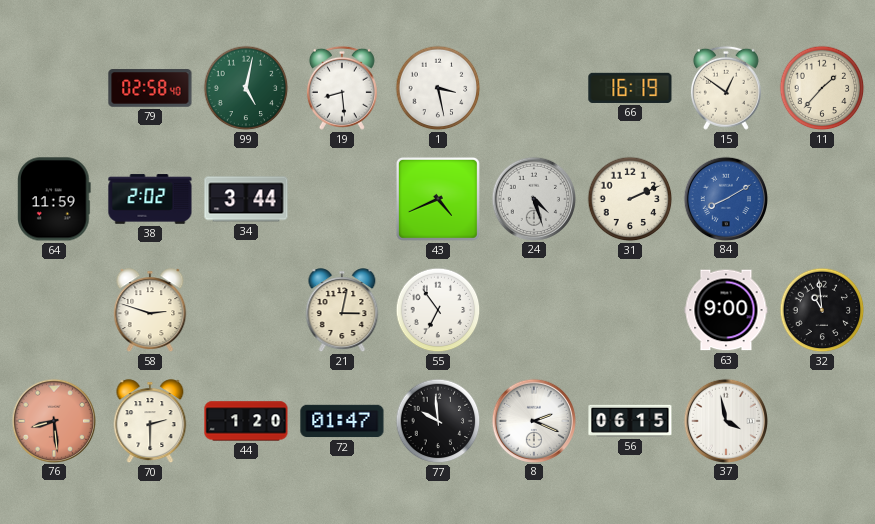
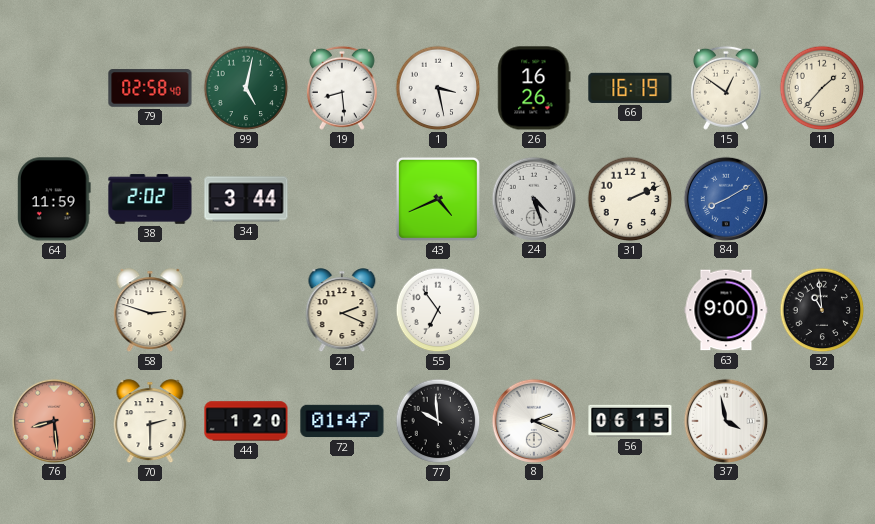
26: none -> 16:26
21: 3:02 -> 2:19
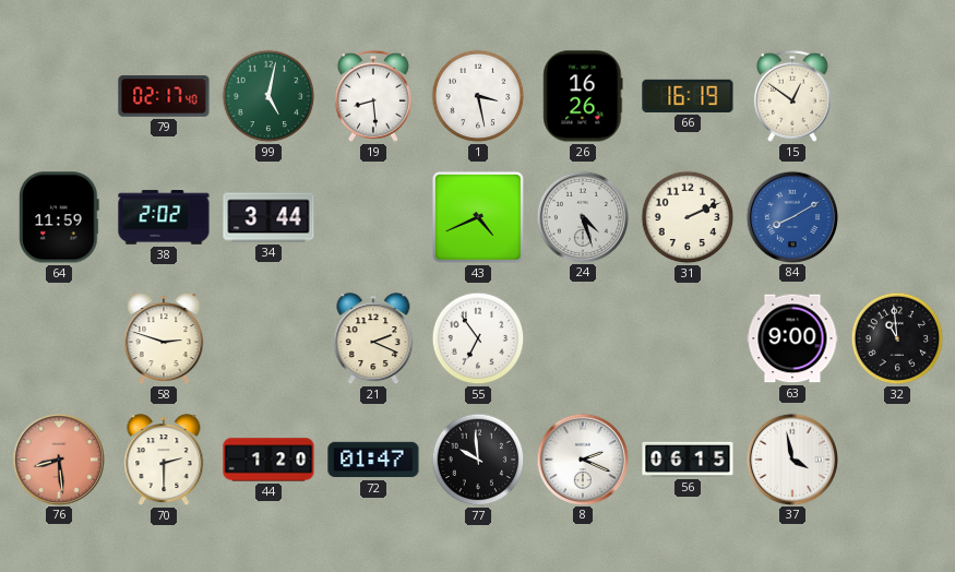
79: 02:58 -> 02:17
11: 1:37 -> none
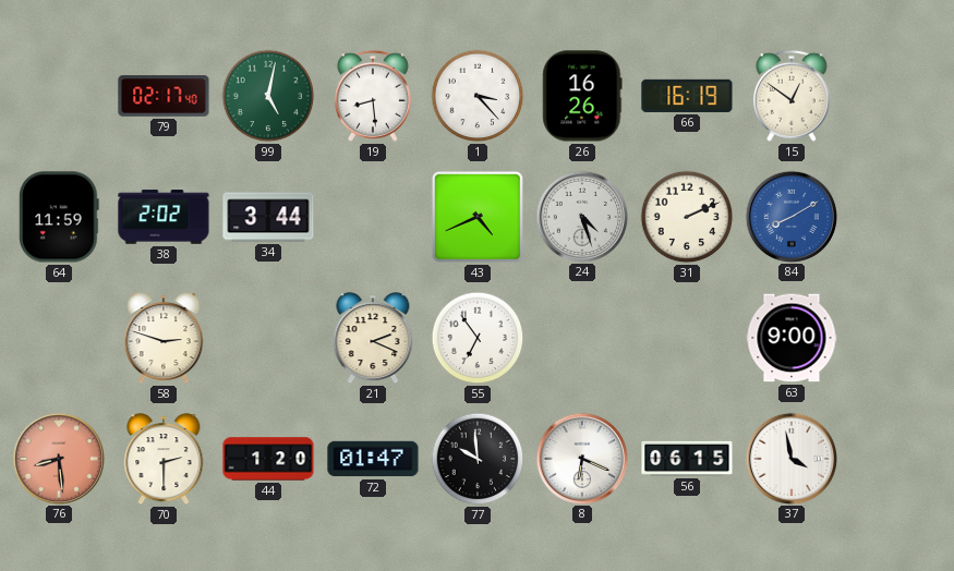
1: 3:28 -> 3:23
32: 10:59 -> none
8: 2:19 -> 6:19
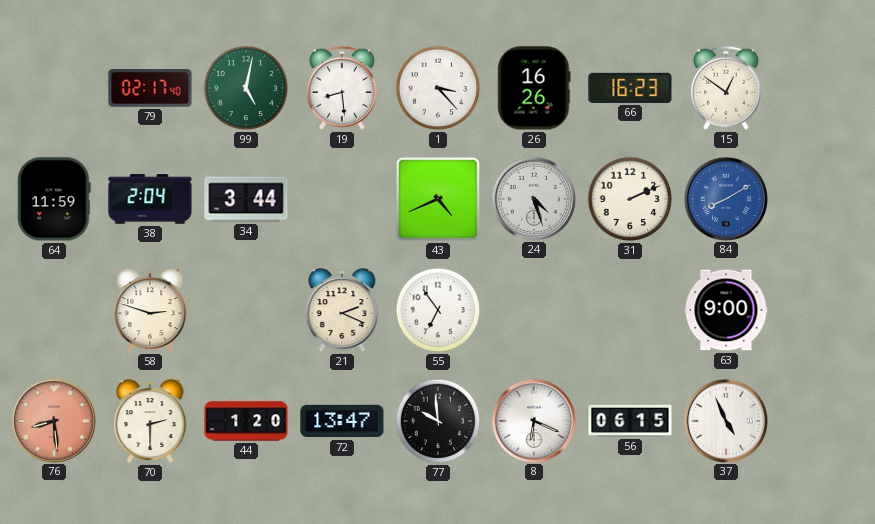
66: 16:19 -> 16:23
38: 2:02 -> 2:04
72: 01:47 -> 13:47
37: 3:58 -> 4:56
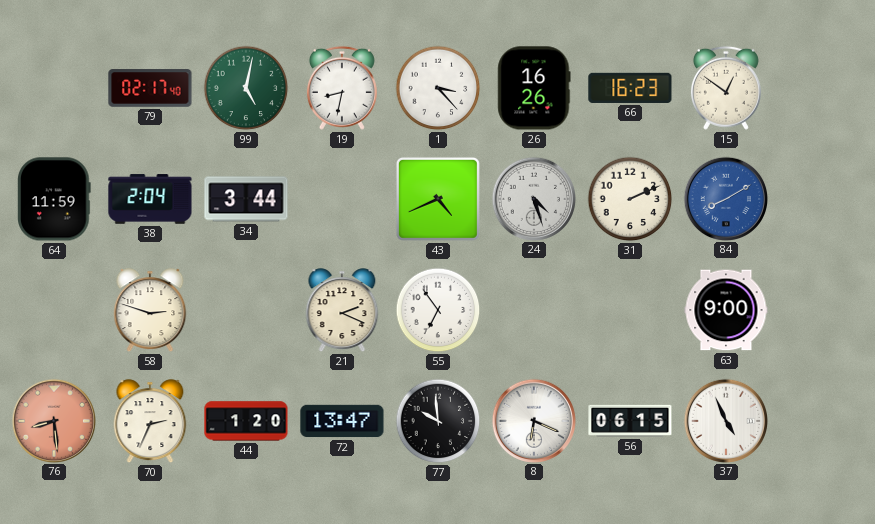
19: 8:29 -> 8:32
70: 2:30 -> 2:34
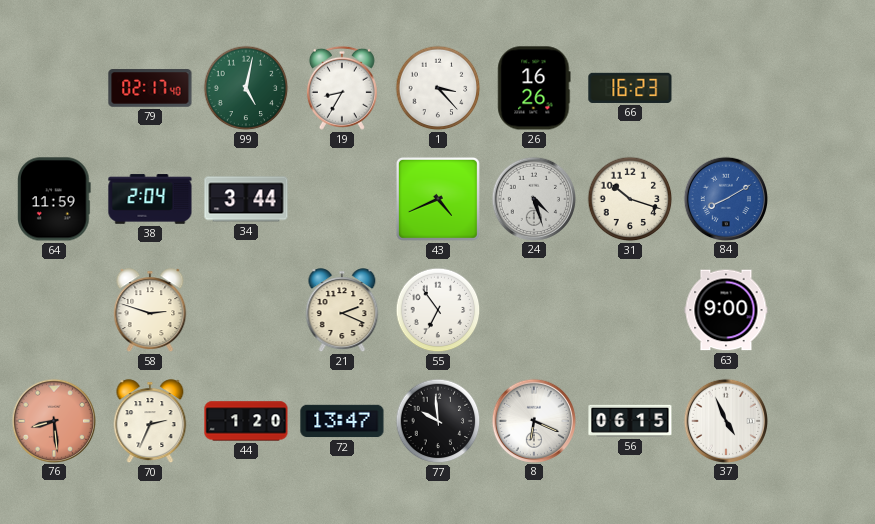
19: 8:32 -> 8:35
15: 12:51 -> none
31: 2:11 -> 10:18
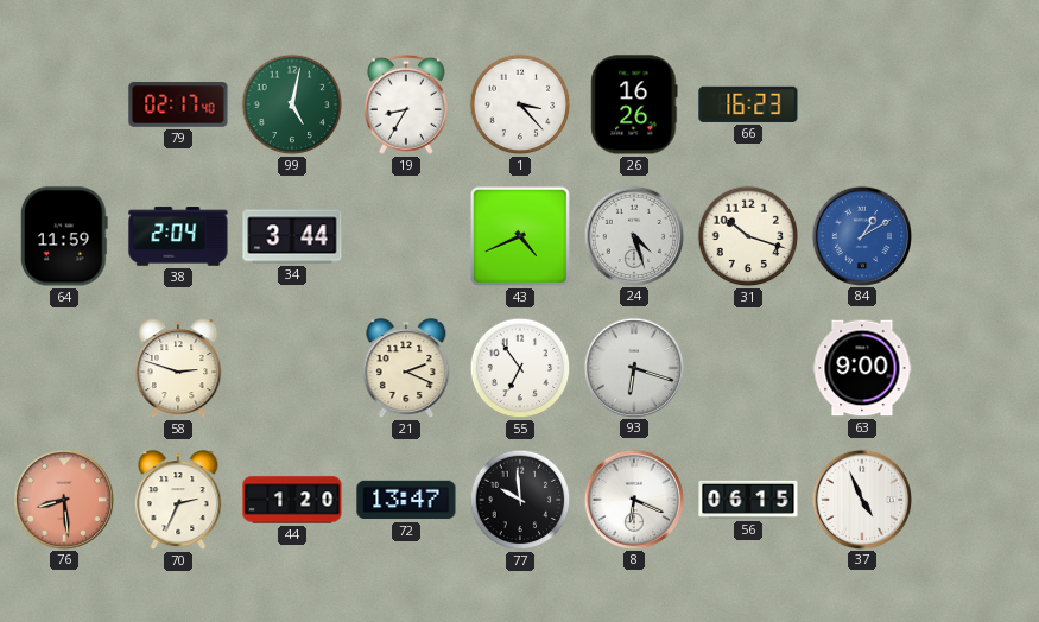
84: 8:10 -> 1:10
93: none -> 6:18
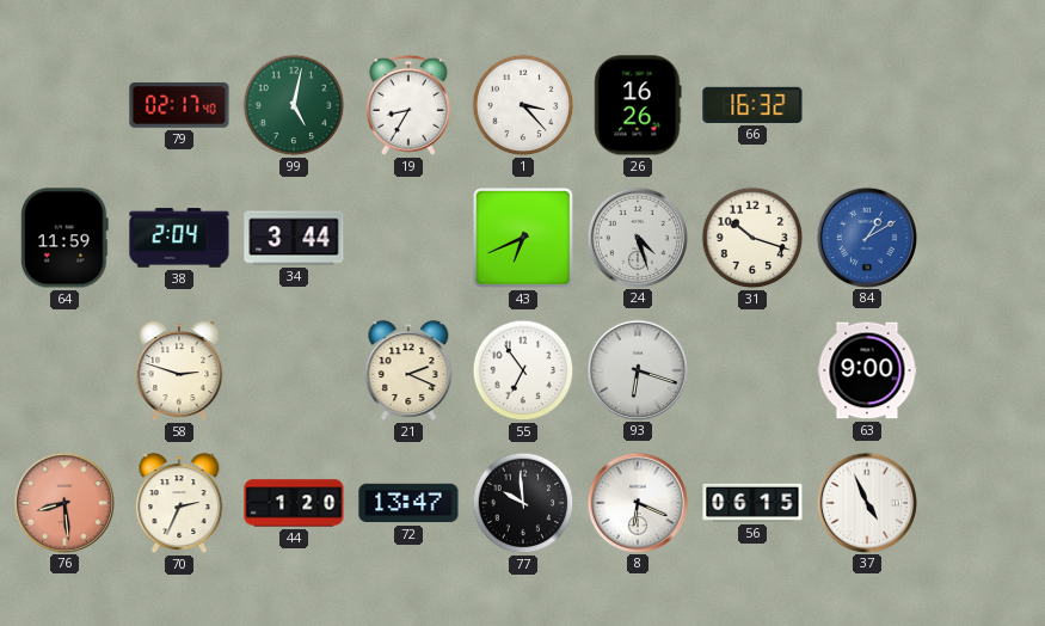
66: 16:23 -> 16:32
43: 4:41 -> 6:41
